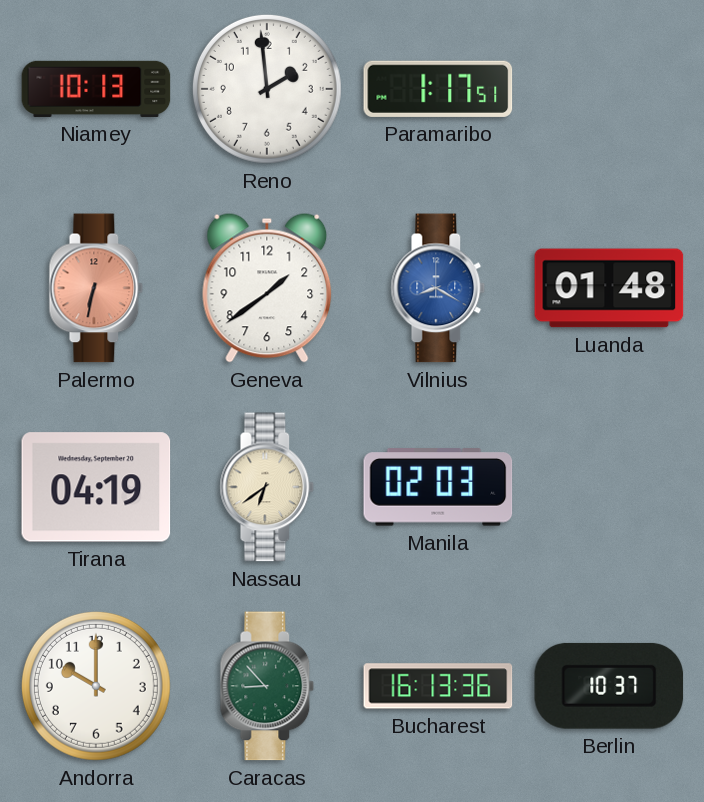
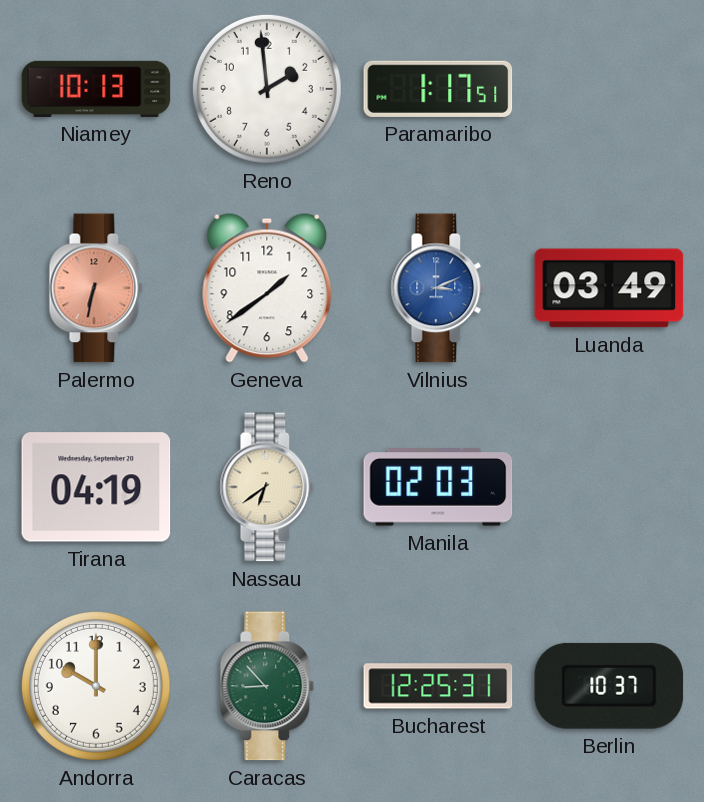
Vilnius: 8:20 -> 3:11
Luanda: 01:48 -> 03:49
Bucharest: 16:13 -> 12:25
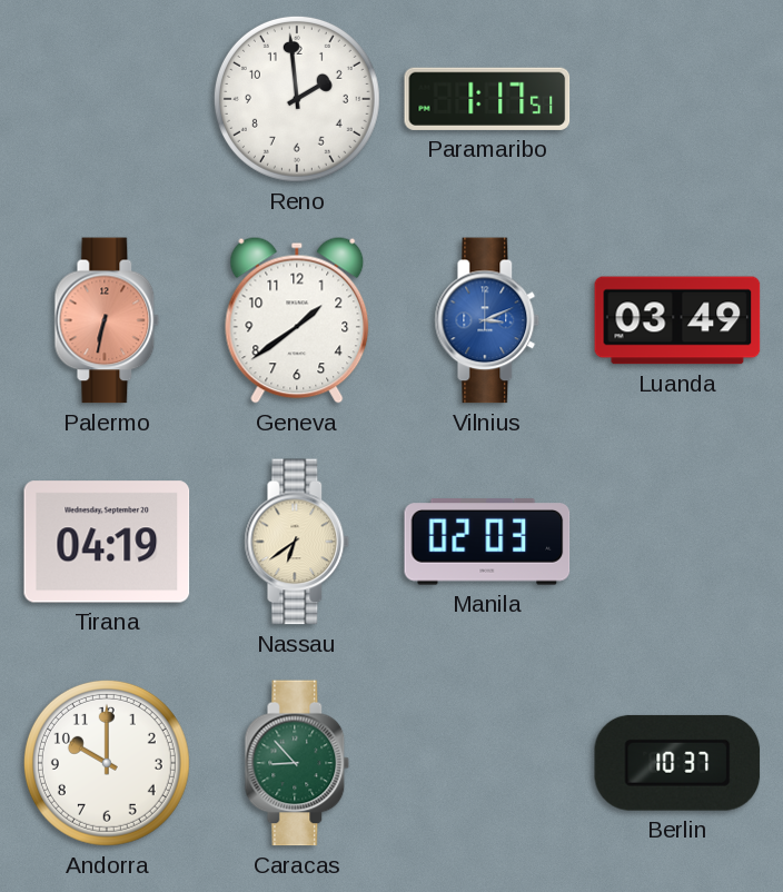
Niamey: 10:13 -> none
Bucharest: 12:25 -> none
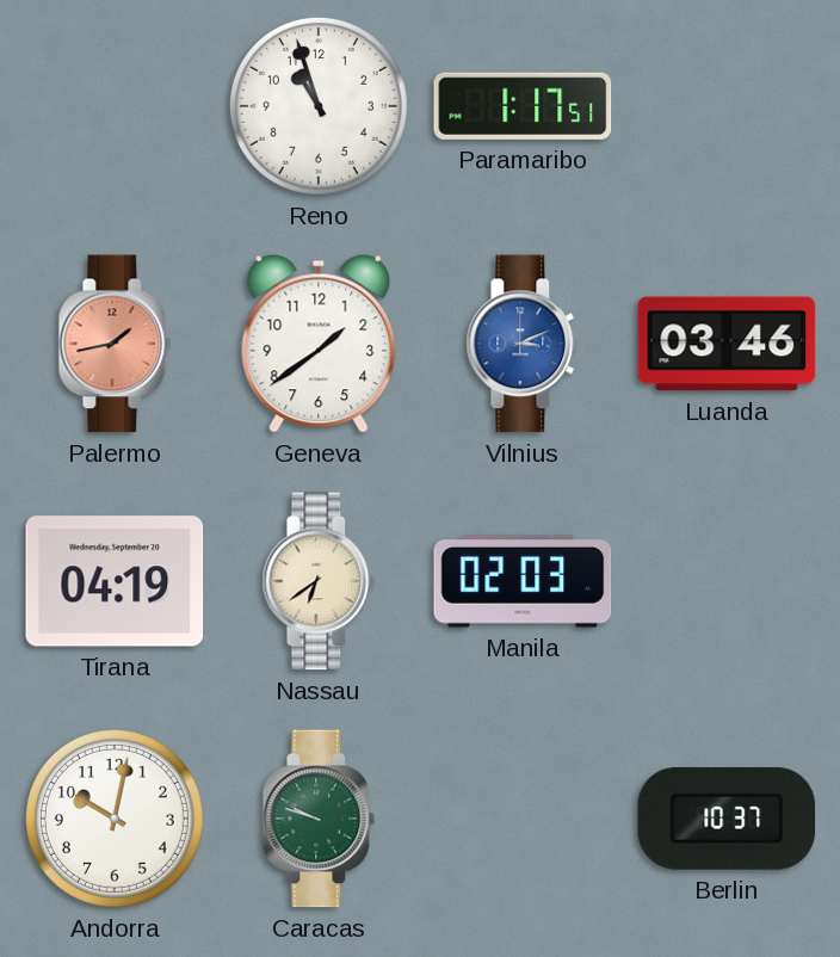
Reno: 1:59 -> 10:57
Palermo: 6:32 -> 1:43
Luanda: 03:49 -> 03:46
Andorra: 10:00 -> 10:02
Caracas: 8:53 -> 9:48
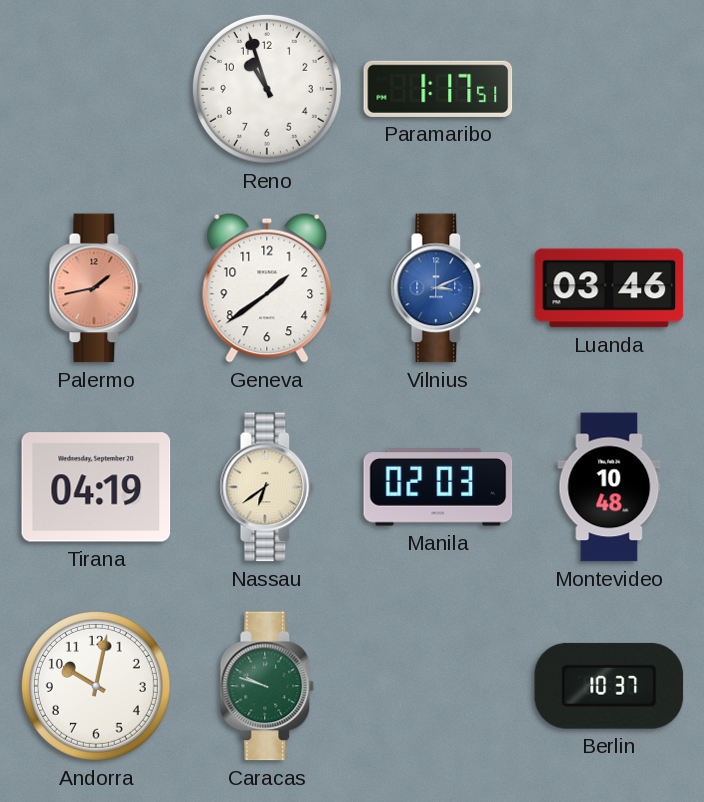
Montevideo: none -> 10:48
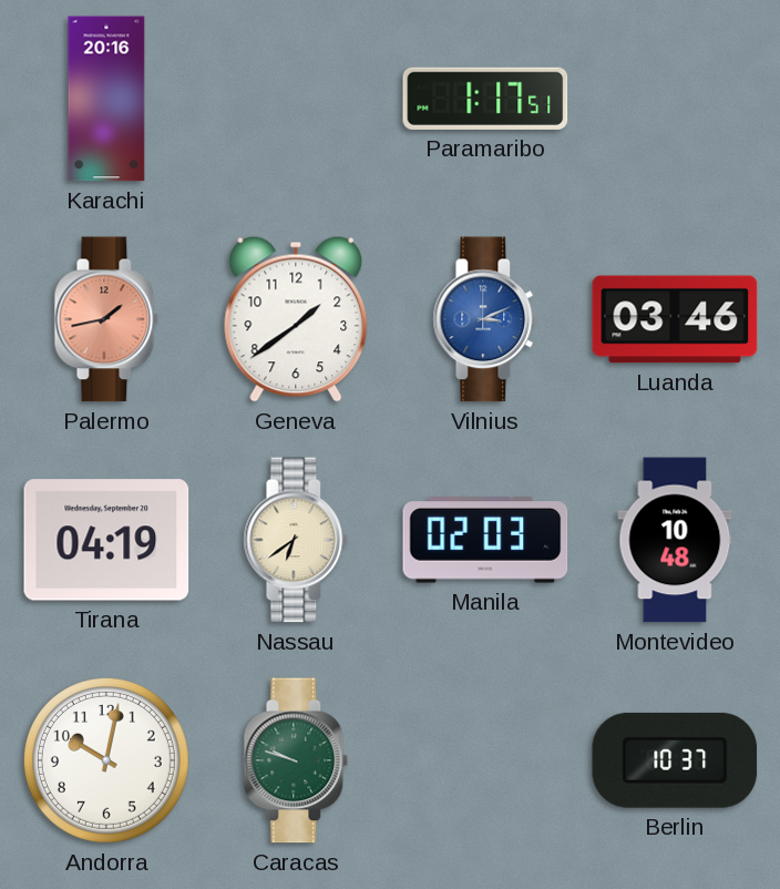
Karachi: none -> 20:16
Reno: 10:57 -> none
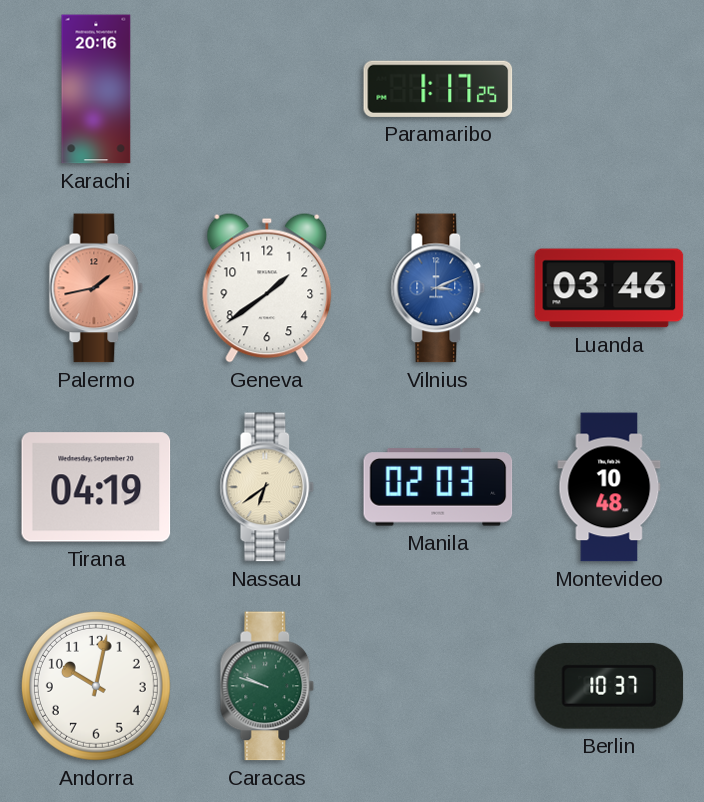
Paramaribo: 1:17:51 -> 1:17:25
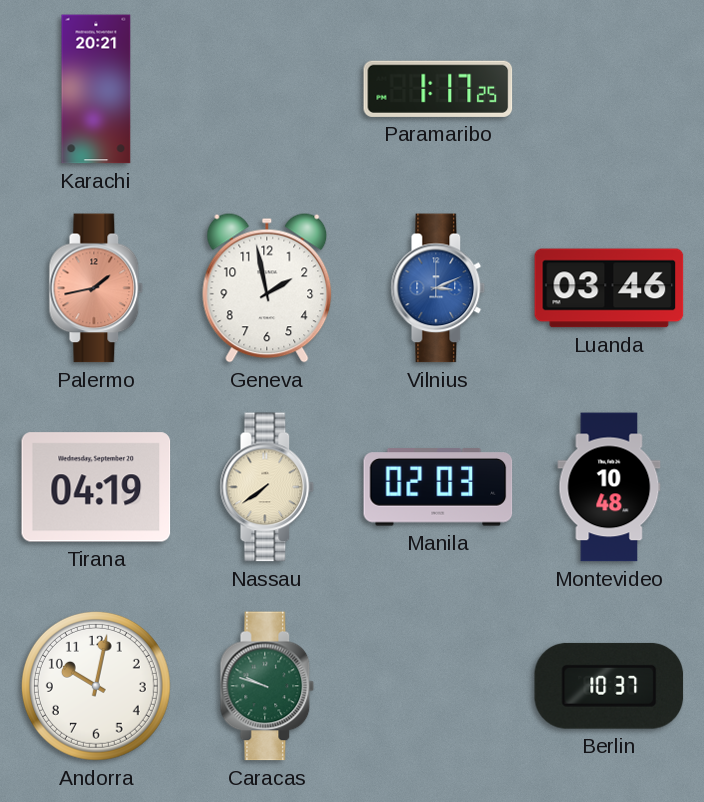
Karachi: 20:16 -> 20:21
Geneva: 1:39 -> 1:58
Nassau: 6:39 -> 7:39
